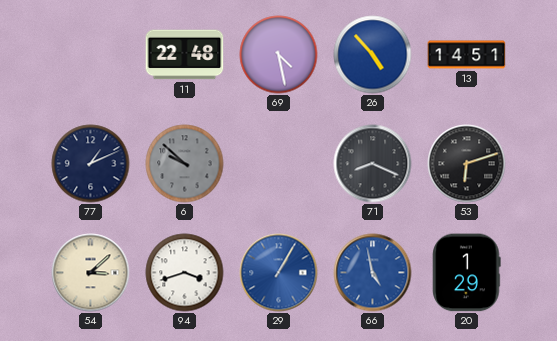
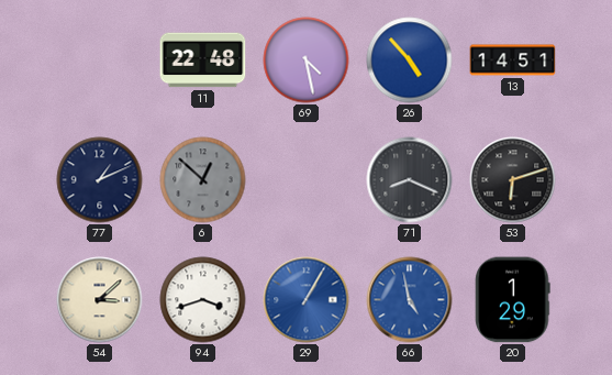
6: 9:52 -> 12:52
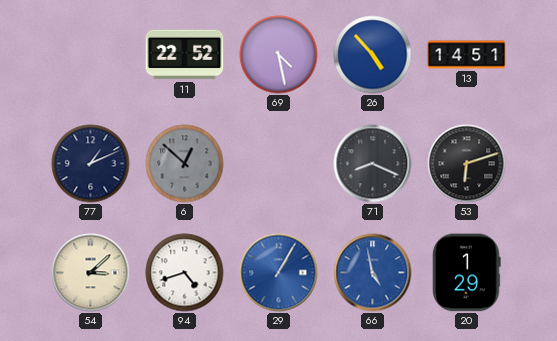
11: 22:48 -> 22:52
94: 3:42 -> 4:42
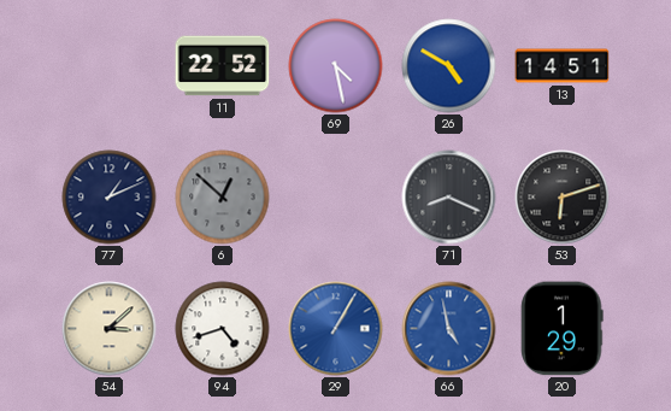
26: 4:53 -> 4:50
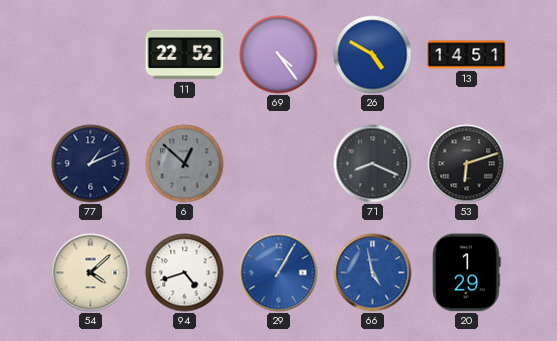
69: 4:28 -> 4:24
54: 3:08 -> 4:08
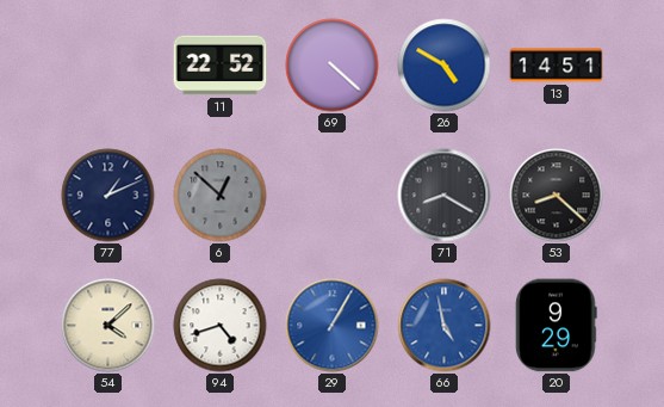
69: 4:24 -> 4:22
71: 8:19 -> 8:20
53: 6:12 -> 8:22
20: 1:29 -> 9:29
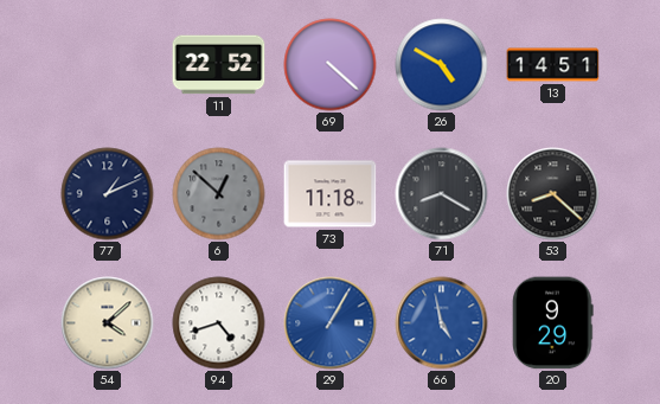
73: none -> 11:18
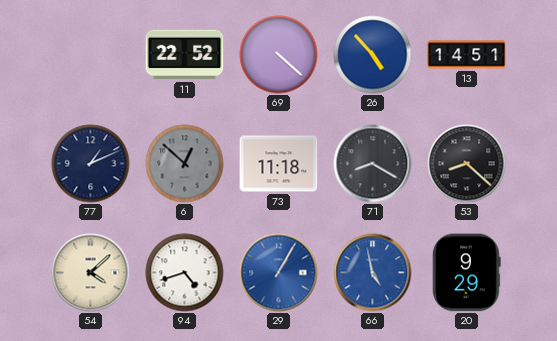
26: 4:50 -> 4:53
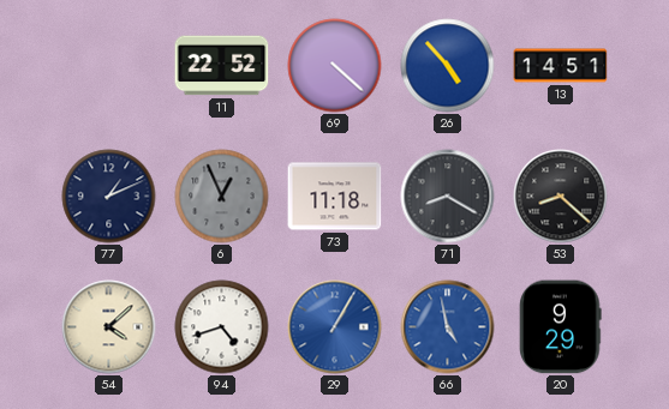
6: 12:52 -> 12:56
